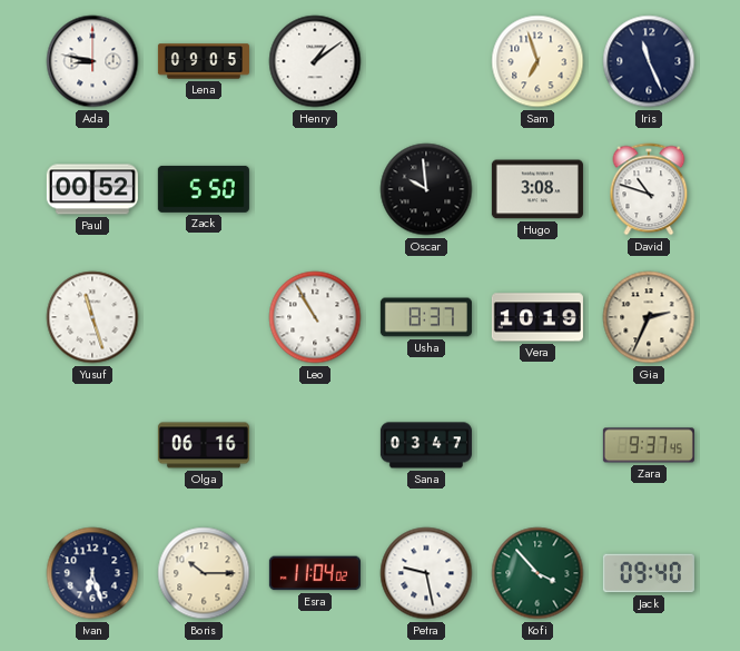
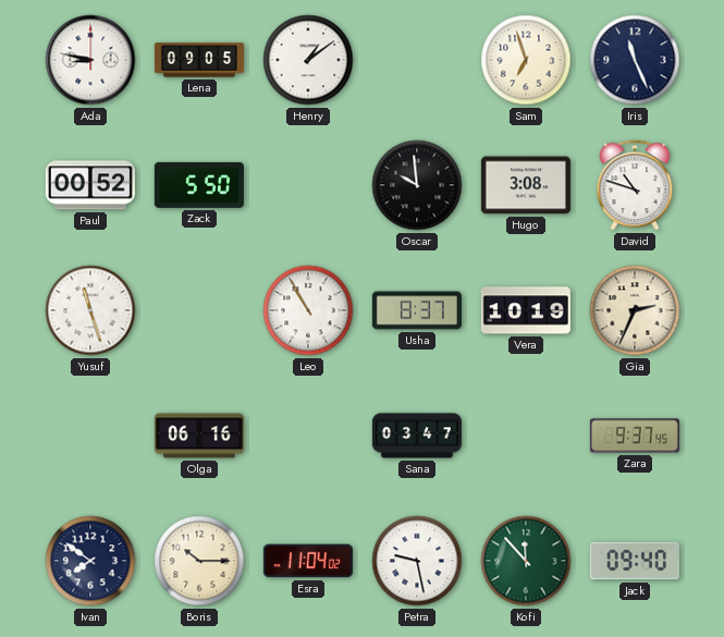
Ivan: 6:27 -> 7:51
Kofi: 3:53 -> 11:53
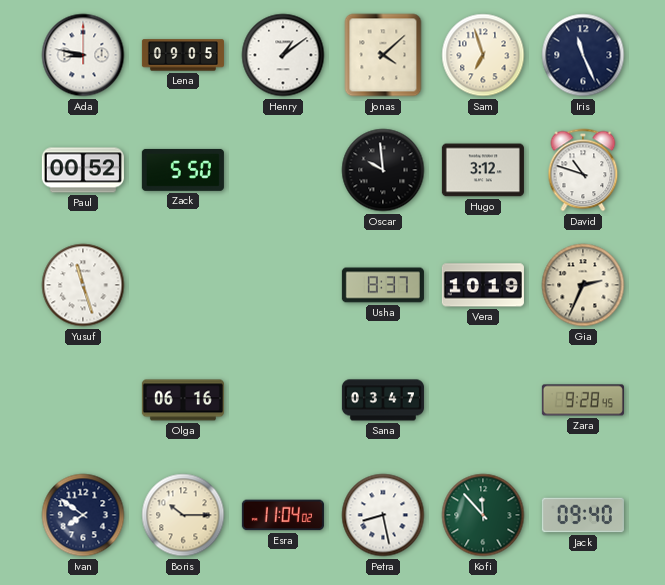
Jonas: none -> 4:08
Hugo: 3:08 -> 3:12
Leo: 10:55 -> none
Zara: 9:37 -> 9:28
Petra: 9:28 -> 8:28
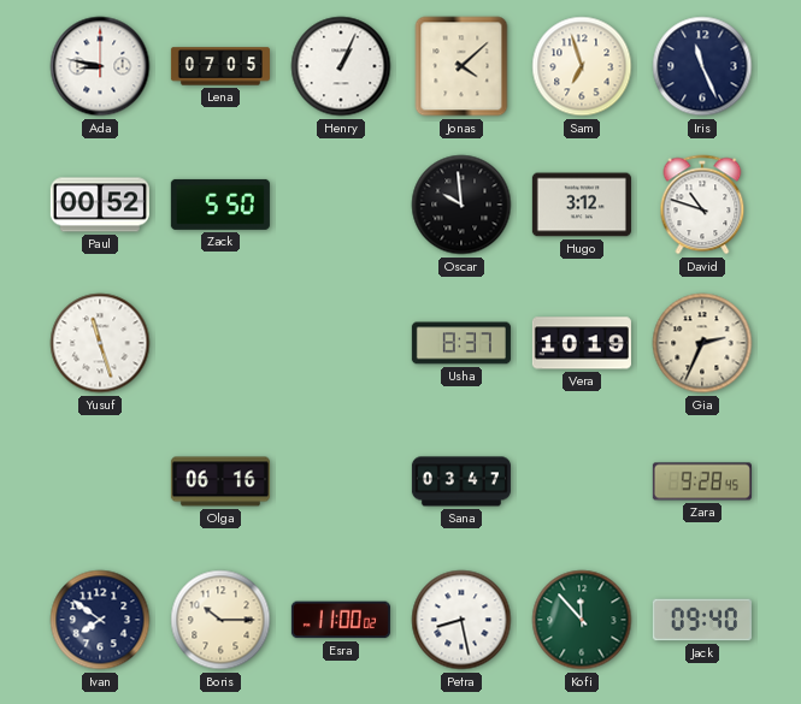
Lena: 09:05 -> 07:05
Henry: 1:09 -> 1:04
Esra: 11:04 -> 11:00
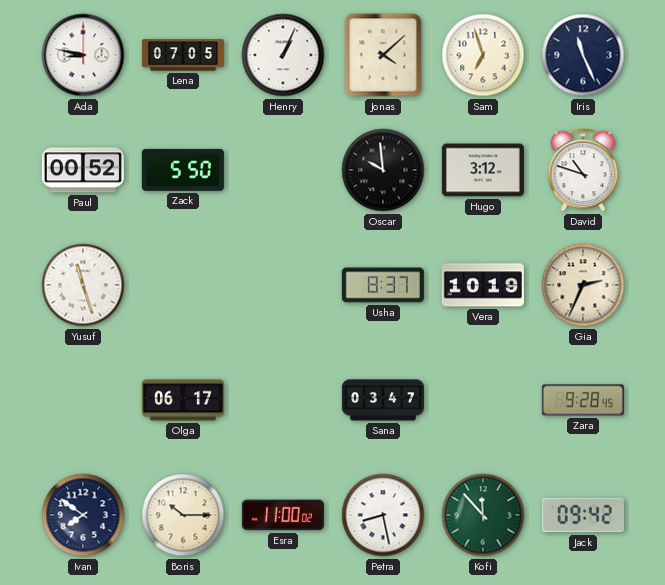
Olga: 06:16 -> 06:17
Jack: 09:40 -> 09:42
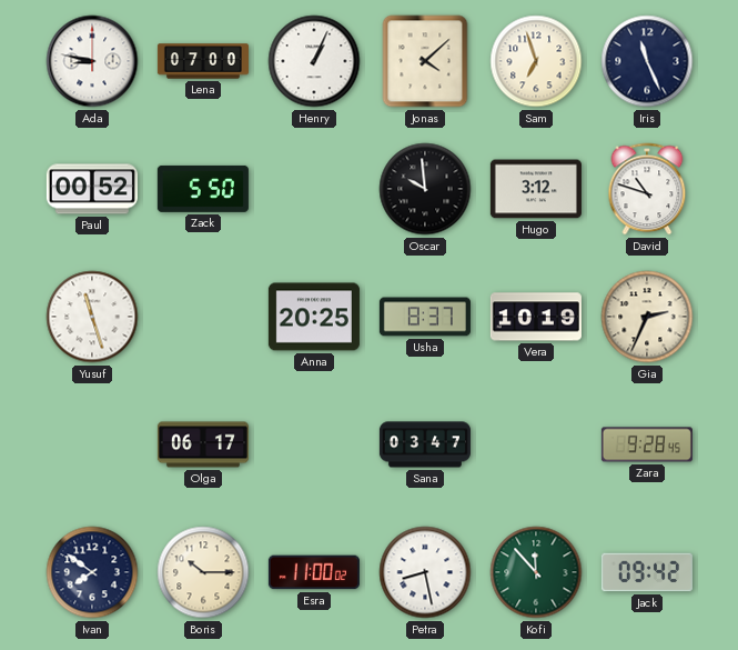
Lena: 07:05 -> 07:00
Anna: none -> 20:25
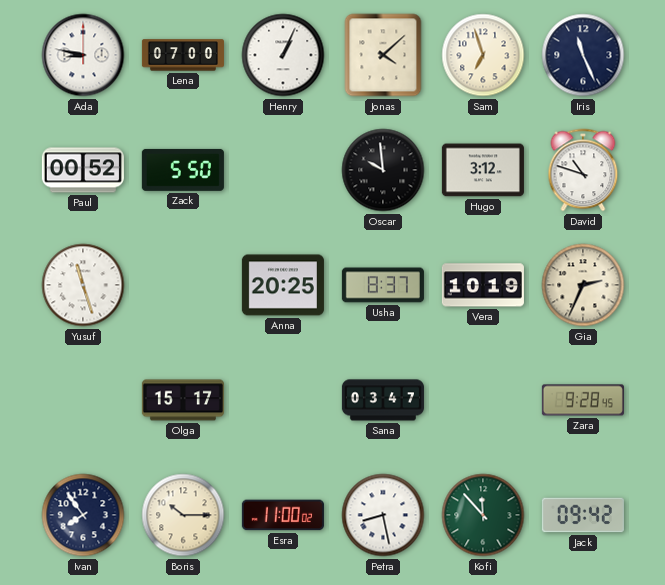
Olga: 06:17 -> 15:17
Ivan: 7:51 -> 7:54
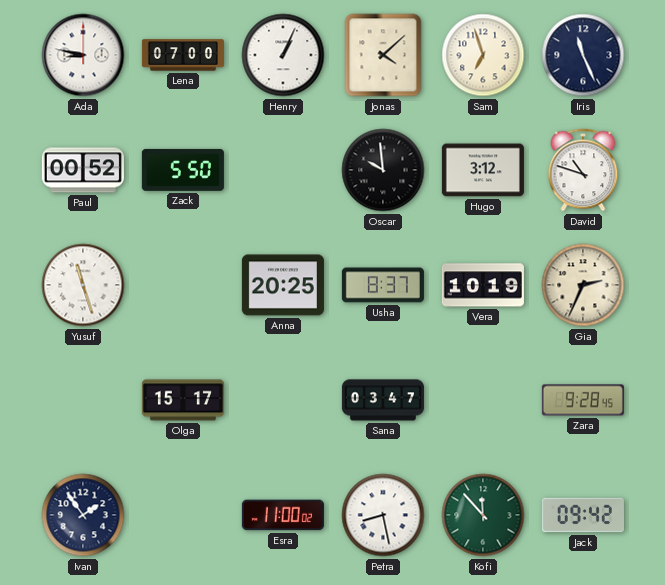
Ivan: 7:54 -> 1:54
Boris: 10:15 -> none
